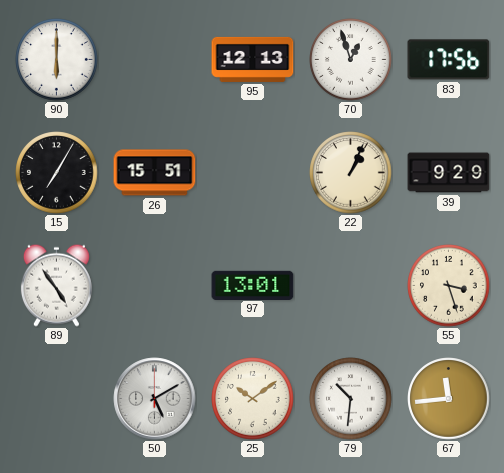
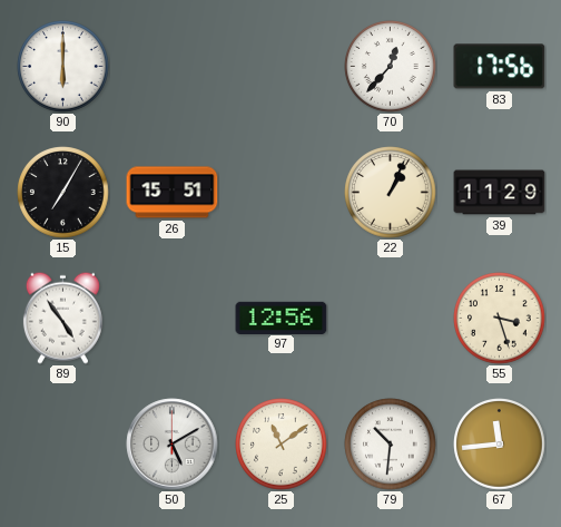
95: 12:13 -> none
70: 12:57 -> 12:37
39: 9:29 -> 11:29
97: 13:01 -> 12:56
25: 10:09 -> 11:09
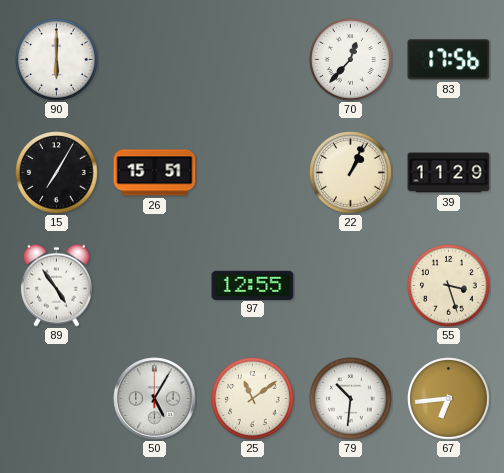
97: 12:56 -> 12:55
50: 5:10 -> 5:05
67: 11:44 -> 6:44
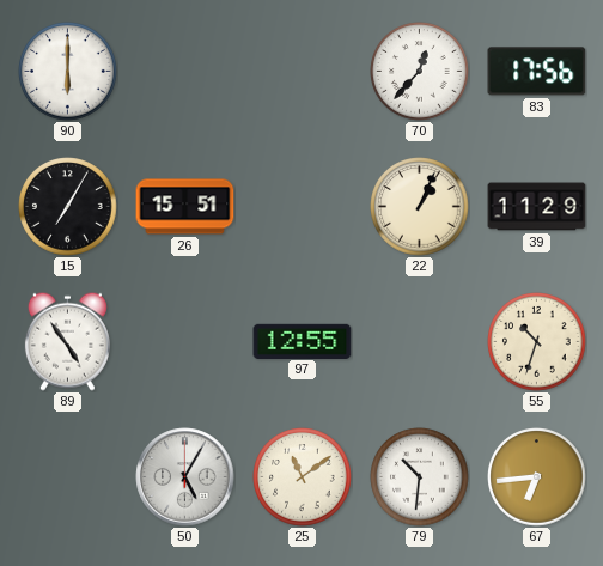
55: 3:27 -> 10:33
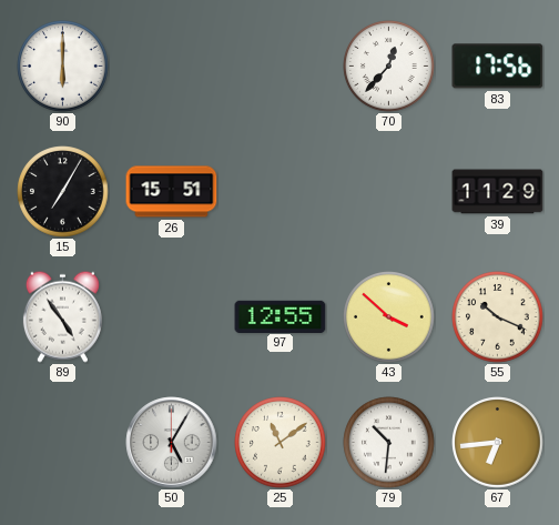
22: 1:04 -> none
43: none -> 3:52
55: 10:33 -> 10:19
